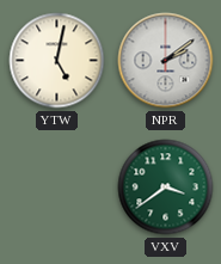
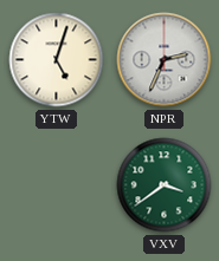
YTW: 5:02 -> 5:03
NPR: 2:09 -> 2:34
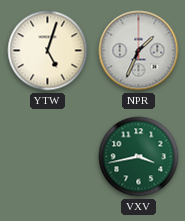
NPR: 2:34 -> 1:34
VXV: 3:39 -> 3:43
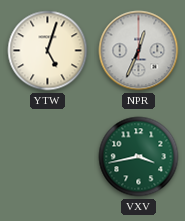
NPR: 1:34 -> 12:34
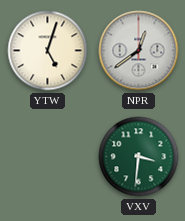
NPR: 12:34 -> 12:39
VXV: 3:43 -> 3:31
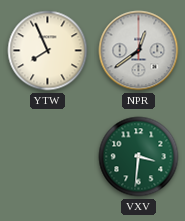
YTW: 5:03 -> 7:56
